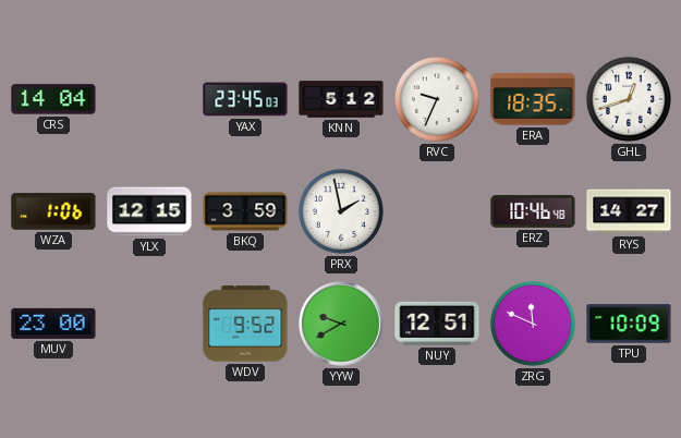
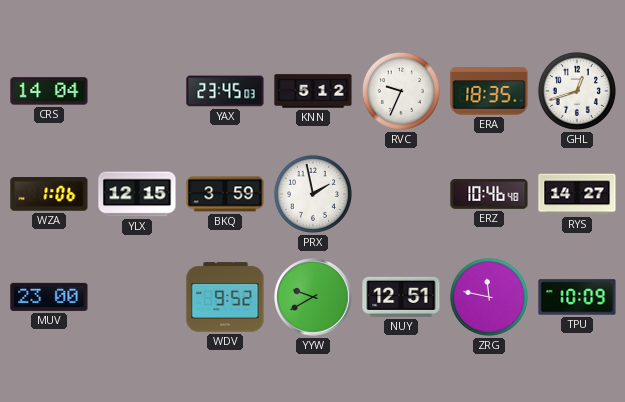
ZRG: 11:49 -> 11:47
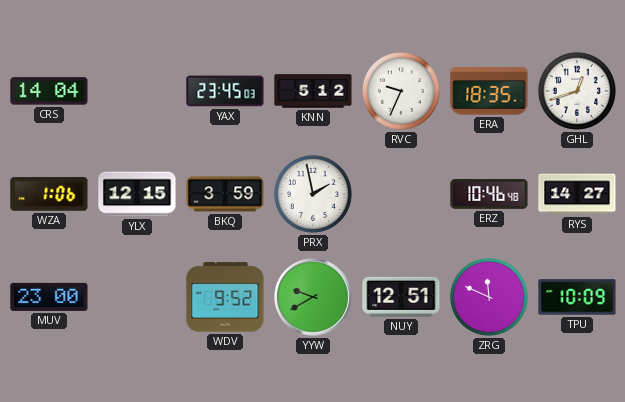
ZRG: 11:47 -> 11:49
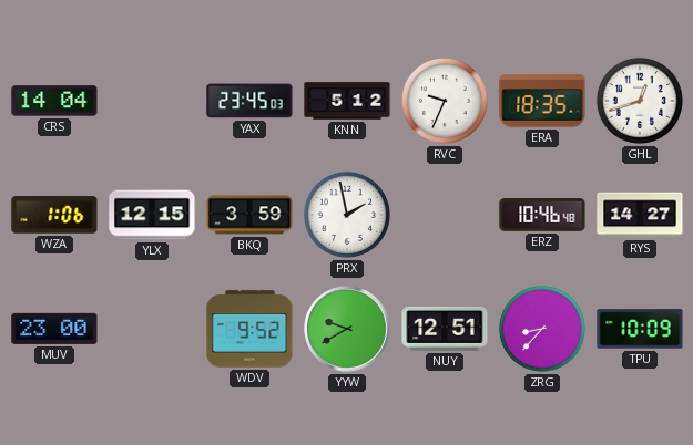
ZRG: 11:49 -> 8:37
